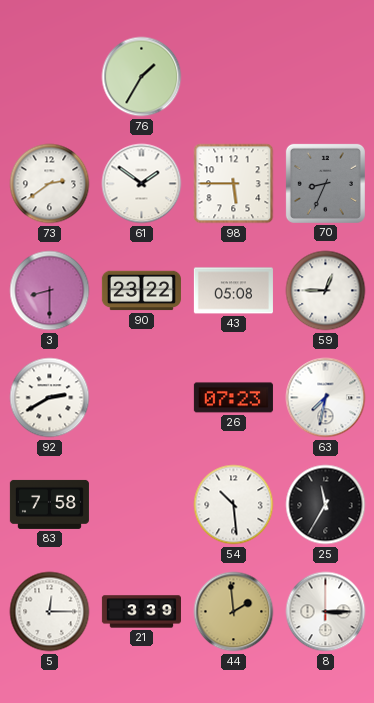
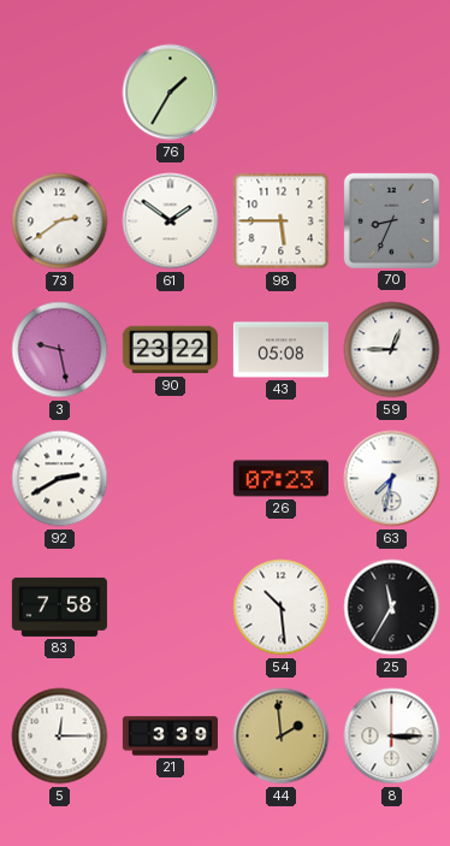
3: 8:30 -> 9:28
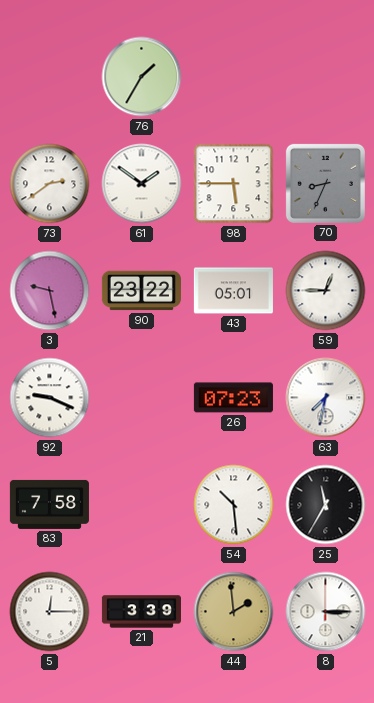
43: 05:08 -> 05:01
92: 2:40 -> 9:19
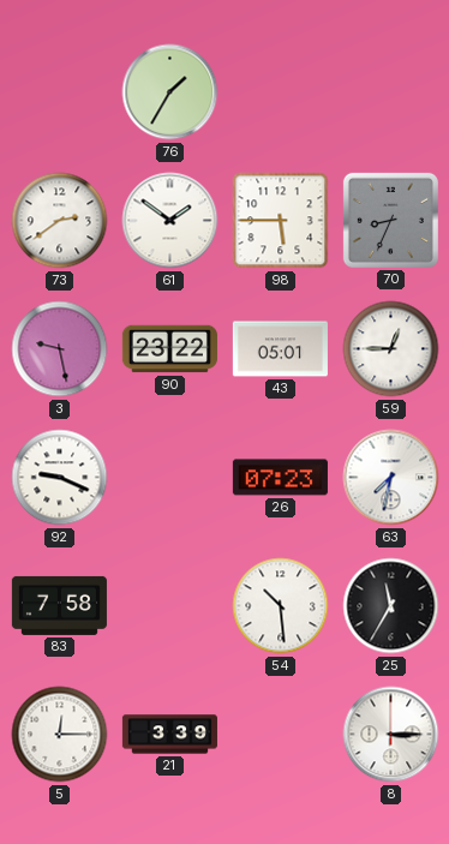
44: 1:59 -> none
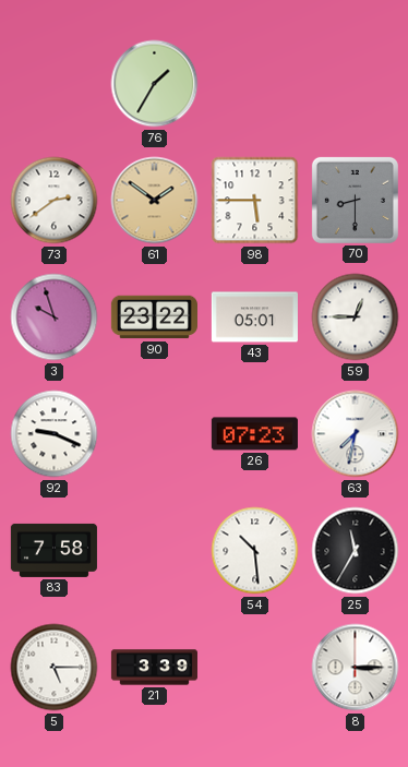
61 dial: white -> champagne
70: 8:34 -> 8:30
3: 9:28 -> 9:57
5: 12:15 -> 5:15
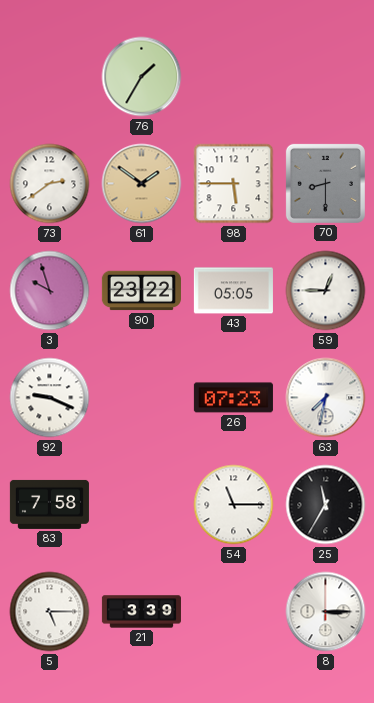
43: 05:01 -> 05:05
54: 10:29 -> 11:15
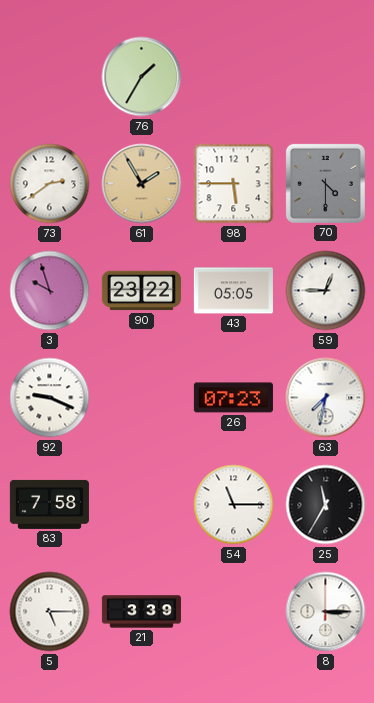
61: 1:51 -> 1:55
70: 8:30 -> 4:30
